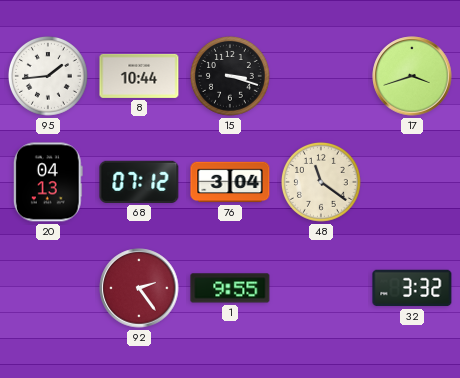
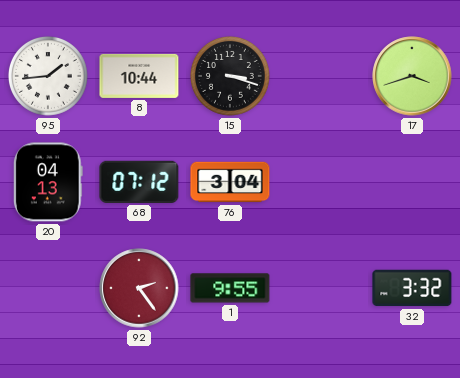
48: 11:21 -> none
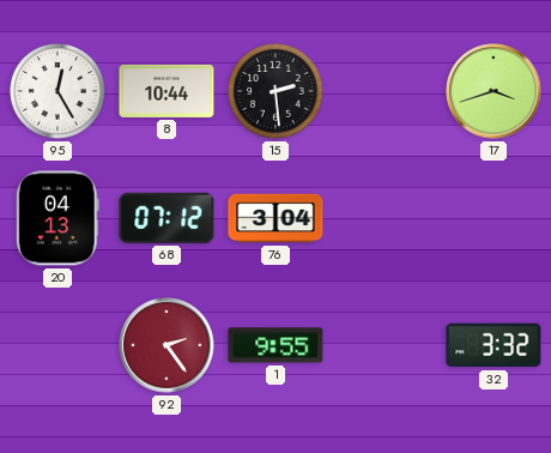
95: 1:44 -> 12:25
15: 3:18 -> 2:29
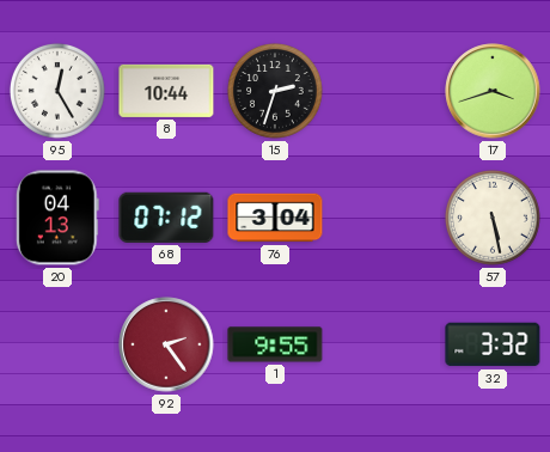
15: 2:29 -> 2:33
57: none -> 5:28
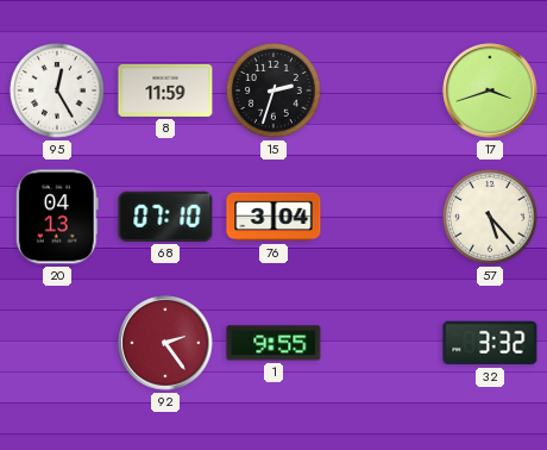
8: 10:44 -> 11:59
68: 07:12 -> 07:10
57: 5:28 -> 5:23
